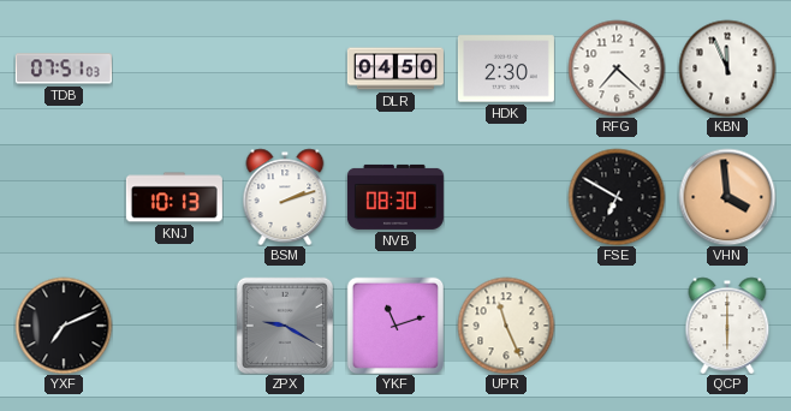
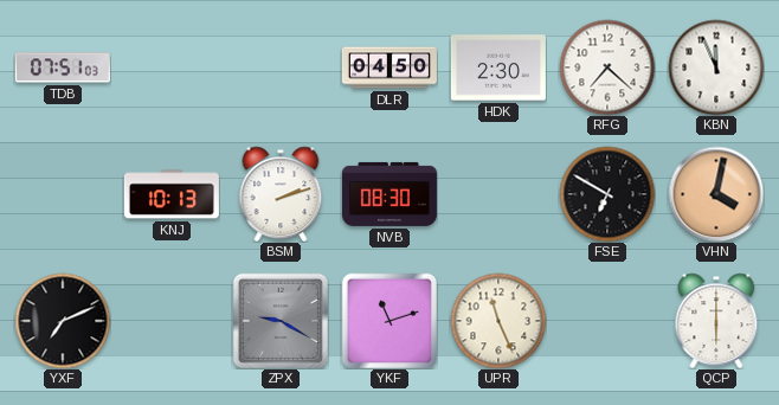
VHN: 3:59 -> 4:02
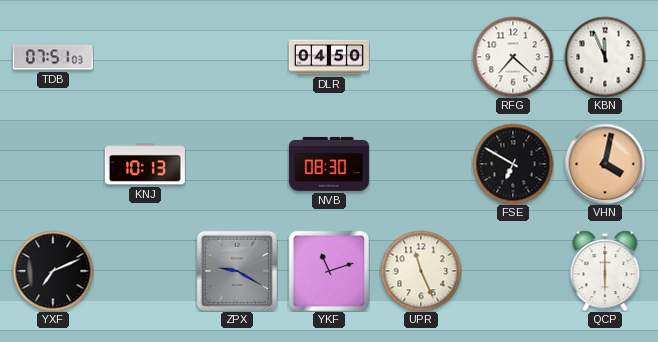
HDK: 2:30 -> none
BSM: 2:12 -> none
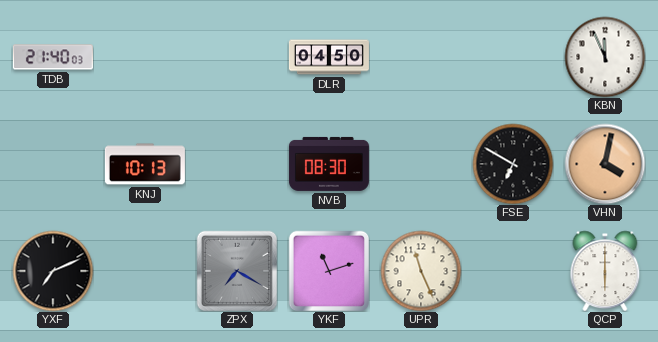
TDB: 07:51 -> 21:40
RFG: 7:22 -> none
ZPX: 9:20 -> 7:20
